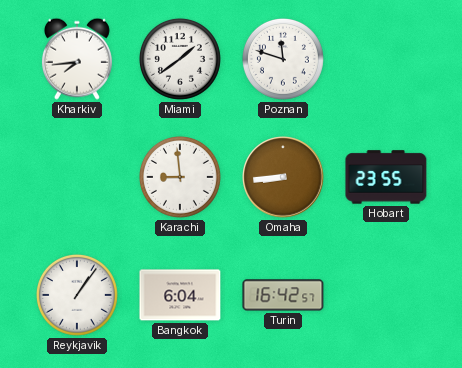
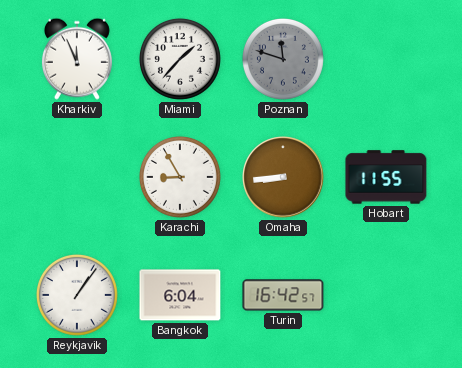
Kharkiv: 7:44 -> 11:56
Miami: 1:39 -> 1:37
Poznan dial: white -> grey
Karachi: 8:59 -> 8:55
Hobart: 23:55 -> 11:55
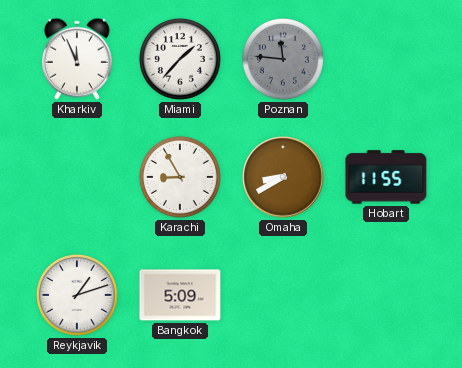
Poznan: 11:48 -> 11:46
Omaha: 8:44 -> 8:40
Reykjavik: 1:06 -> 1:12
Bangkok: 6:04 -> 5:09
Turin: 16:42 -> none
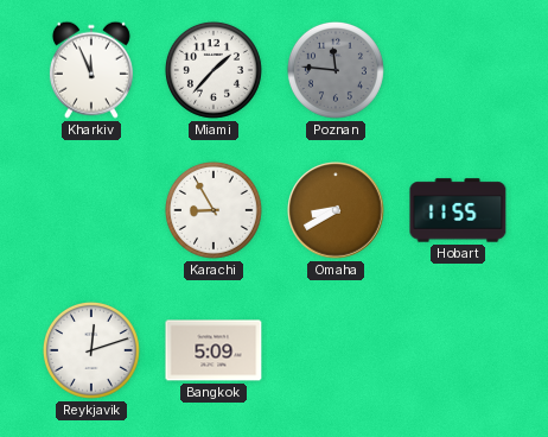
Reykjavik: 1:12 -> 12:12
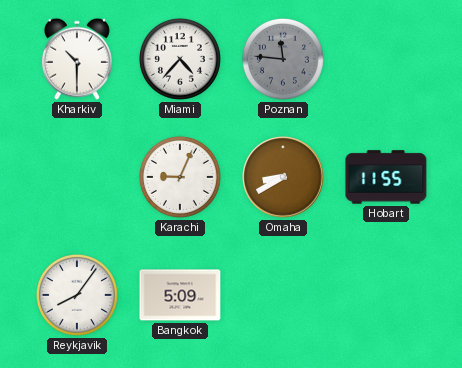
Kharkiv: 11:56 -> 10:30
Miami: 1:37 -> 4:37
Karachi: 8:55 -> 9:04
Reykjavik: 12:12 -> 8:06
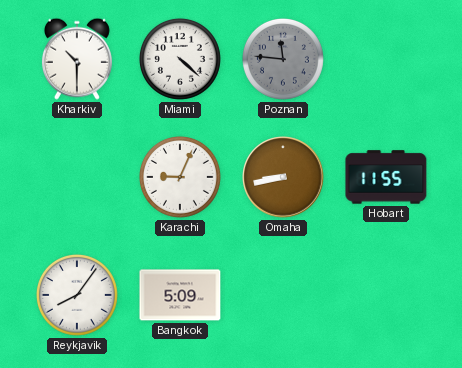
Miami: 4:37 -> 4:22
Omaha: 8:40 -> 8:43
